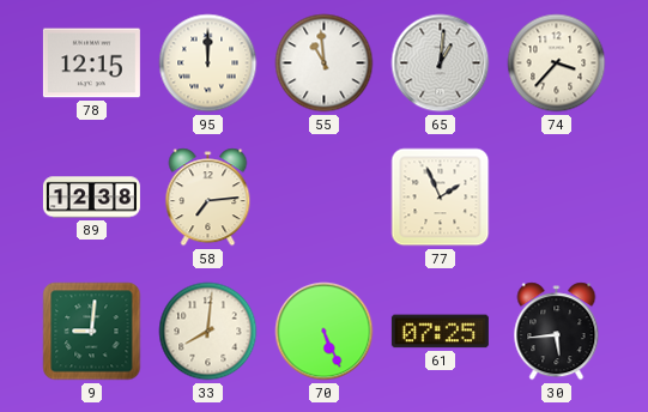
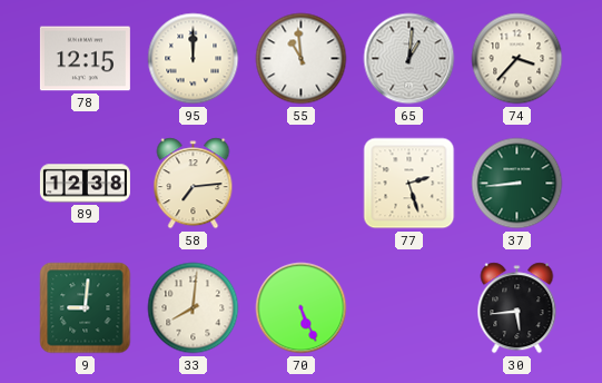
77: 1:56 -> 2:27
37: none -> 8:44
61: 07:25 -> none
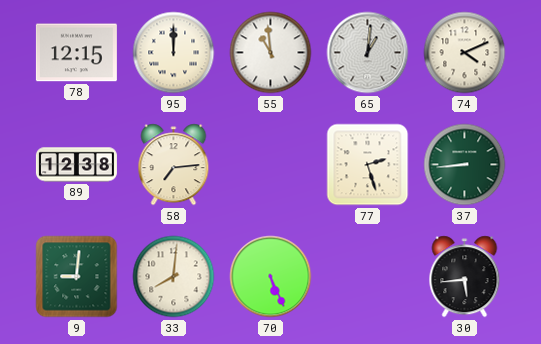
74: 3:37 -> 4:11
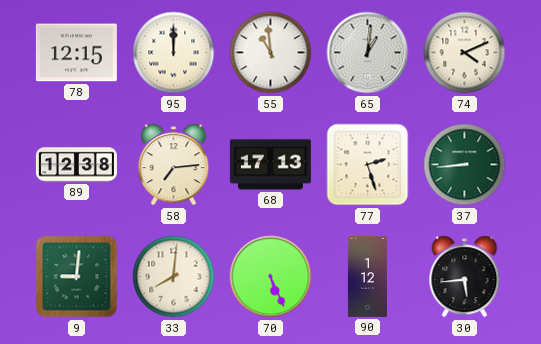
68: none -> 17:13
90: none -> 1:12
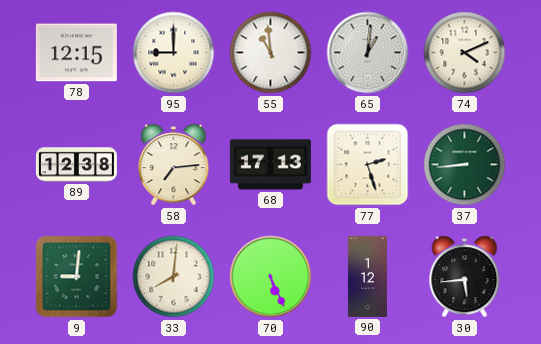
95: 12:00 -> 9:00
